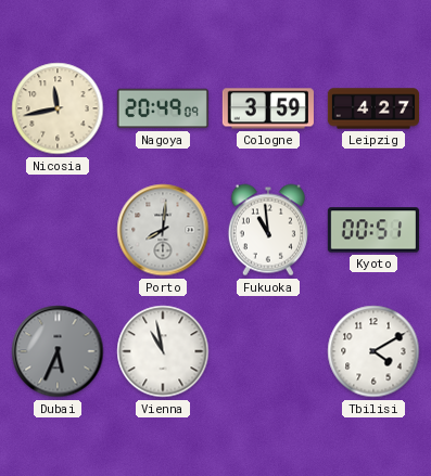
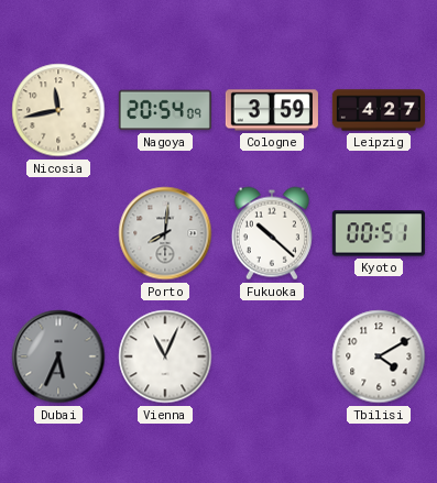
Nagoya: 20:49 -> 20:54
Fukuoka: 10:59 -> 10:22
Vienna: 10:58 -> 11:04
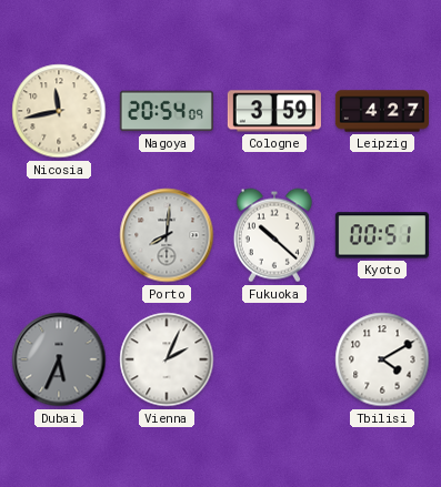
Vienna: 11:04 -> 2:04
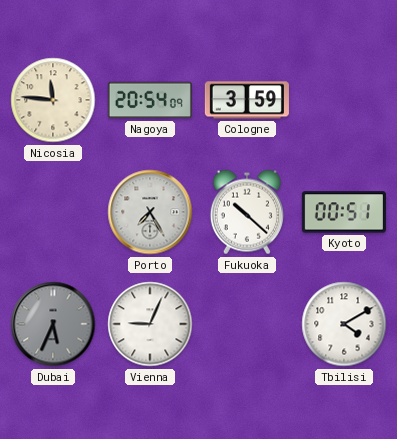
Nicosia: 11:43 -> 11:46
Leipzig: 4:27 -> none
Porto: 8:01 -> 7:25
Vienna: 2:04 -> 9:04
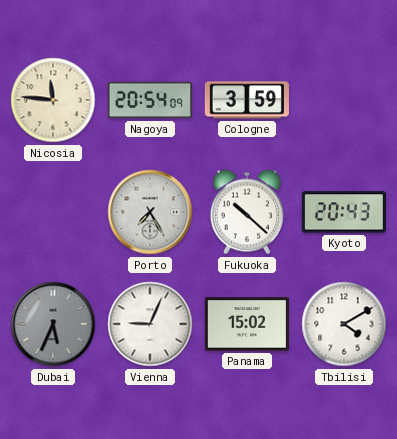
Kyoto: 00:51 -> 20:43
Panama: none -> 15:02
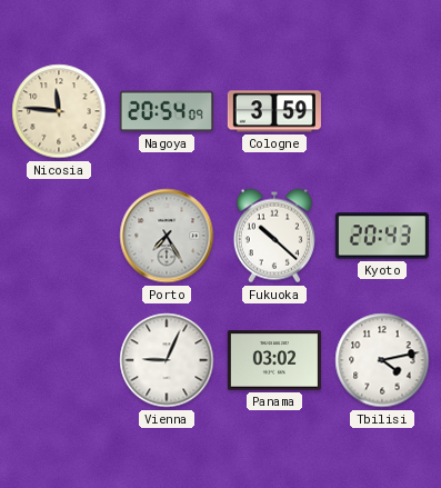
Dubai: 5:34 -> none
Panama: 15:02 -> 03:02
Tbilisi: 4:10 -> 4:13
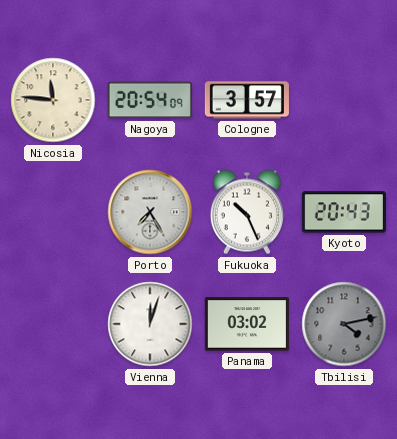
Cologne: 3:59 -> 3:57
Fukuoka: 10:22 -> 10:26
Vienna: 9:04 -> 12:03
Tbilisi dial: white -> grey
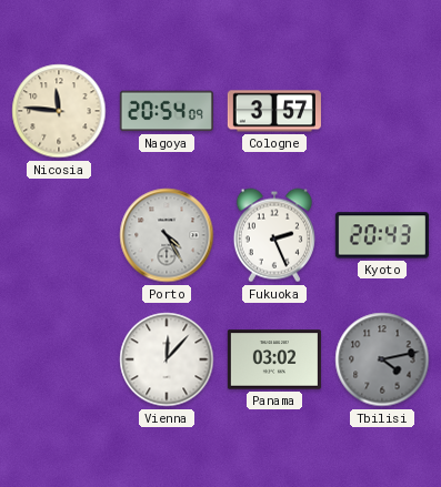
Porto: 7:25 -> 4:25
Fukuoka: 10:26 -> 2:26
Vienna: 12:03 -> 12:07
